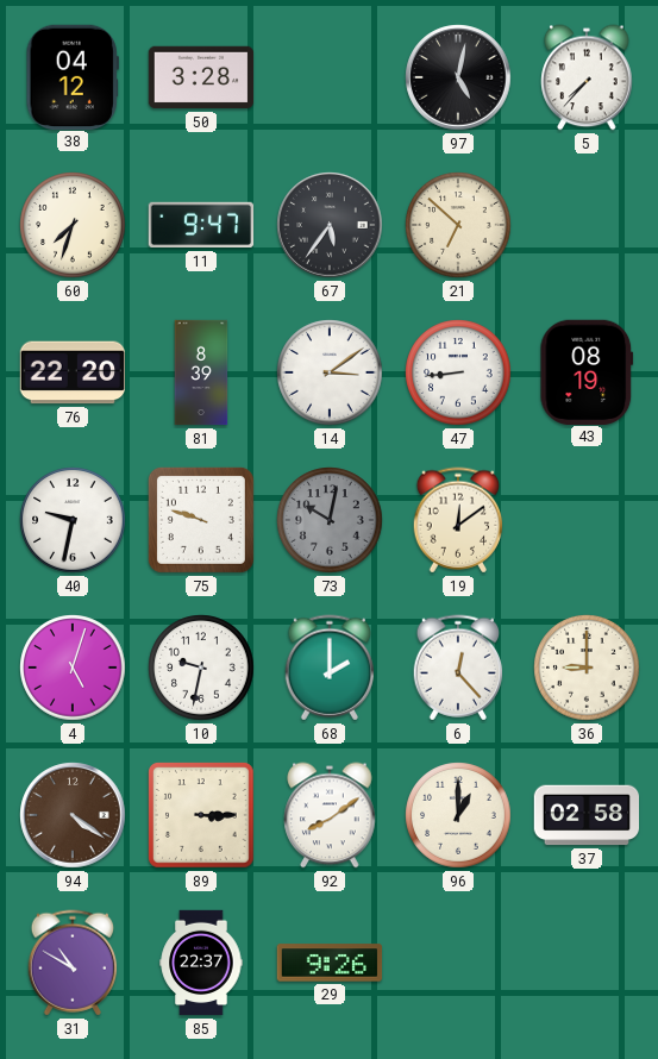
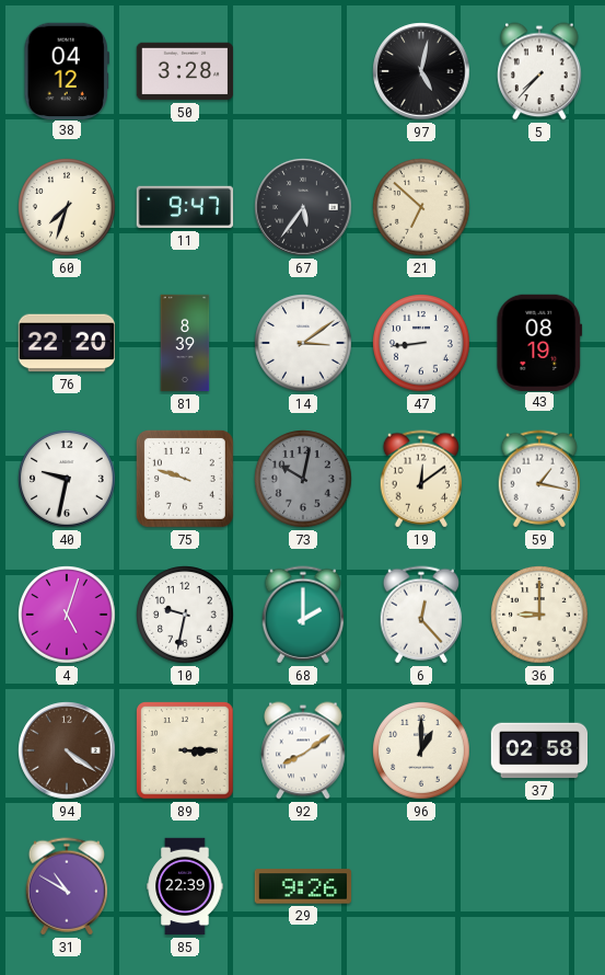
59: none -> 1:17
85: 22:37 -> 22:39
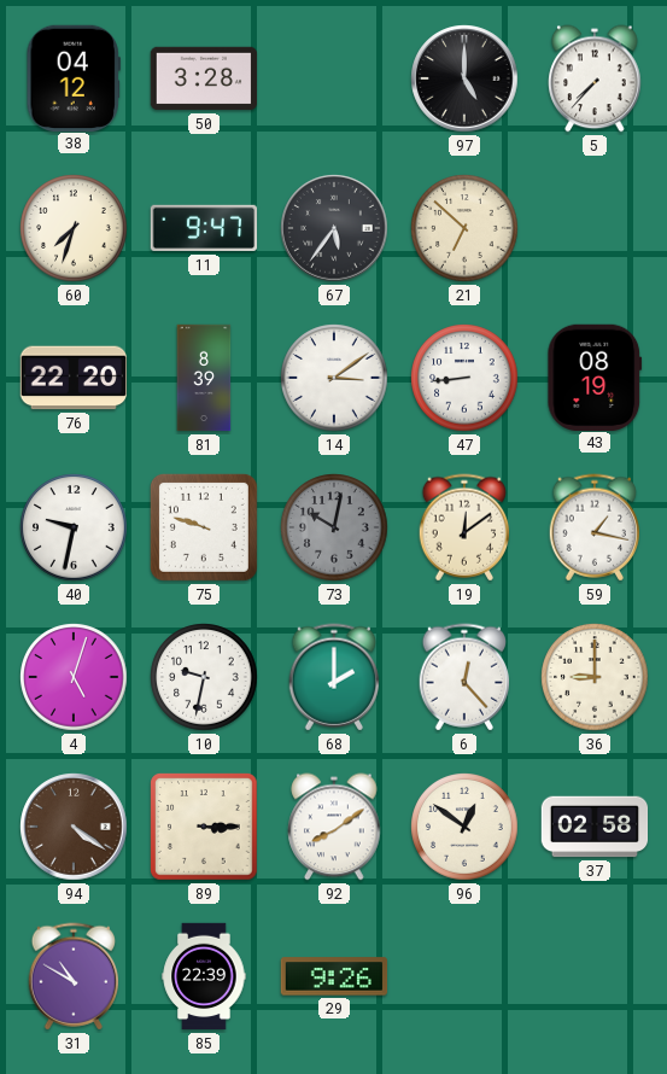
97: 5:02 -> 5:00
96: 1:00 -> 12:51
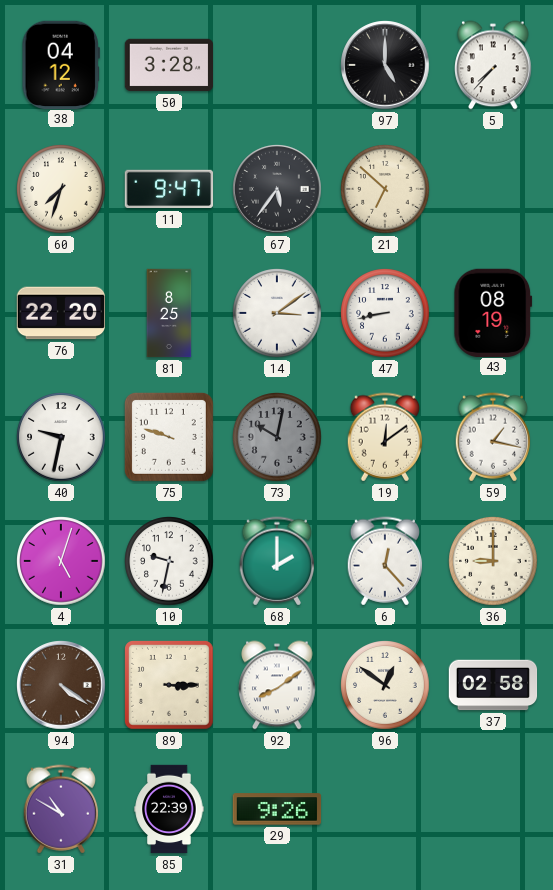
81: 8:39 -> 8:25
47: 8:44 -> 8:43
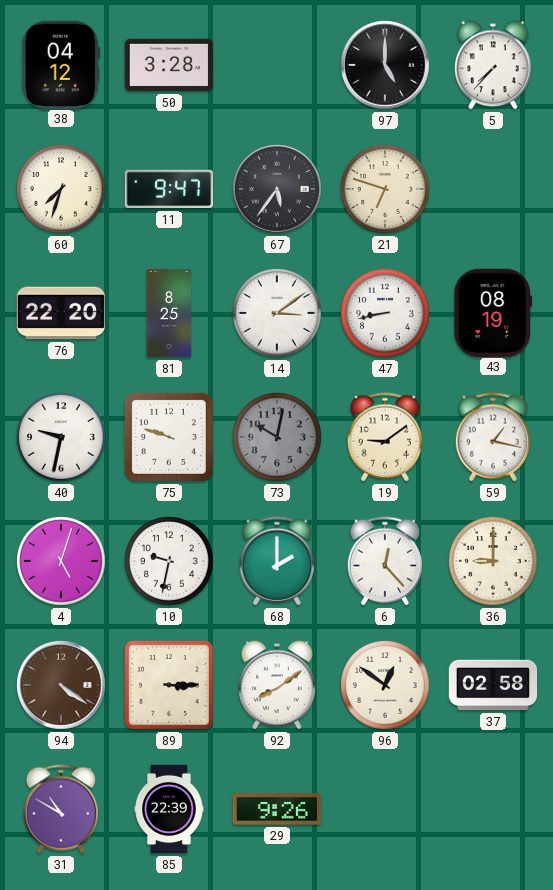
21: 6:52 -> 6:48
19: 12:09 -> 9:09
